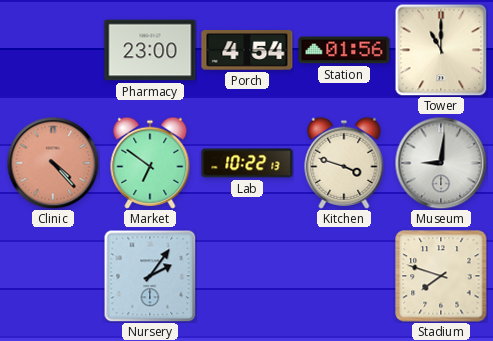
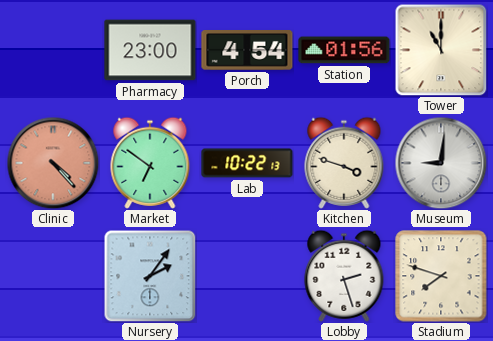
Lobby: none -> 2:27
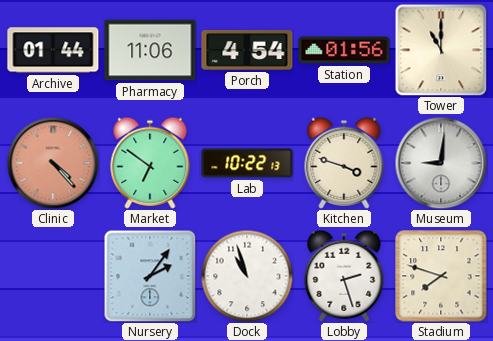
Archive: none -> 01:44
Pharmacy: 23:00 -> 11:06
Dock: none -> 10:57
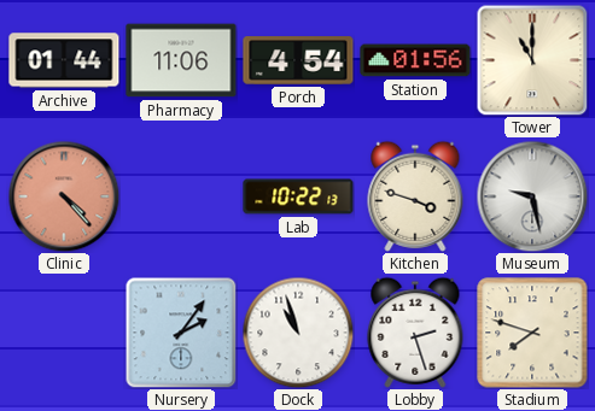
Market: 6:51 -> none
Museum: 9:01 -> 9:28
